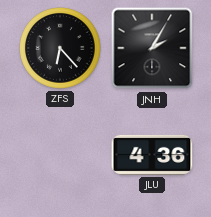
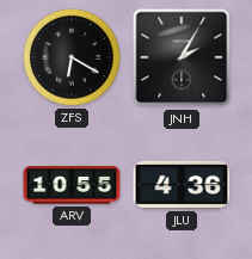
ZFS: 6:23 -> 6:20
ARV: none -> 10:55
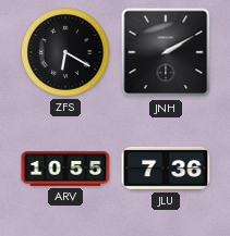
JNH: 2:05 -> 2:10
JLU: 4:36 -> 7:36
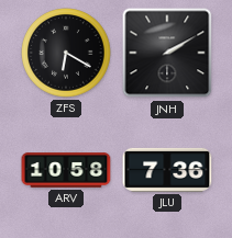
ARV: 10:55 -> 10:58
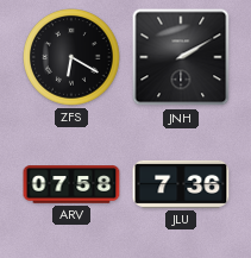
ARV: 10:58 -> 07:58
